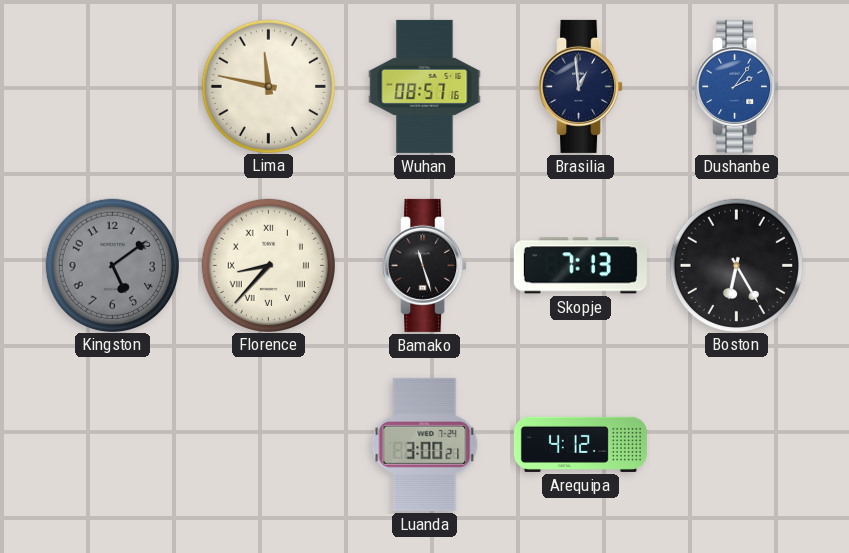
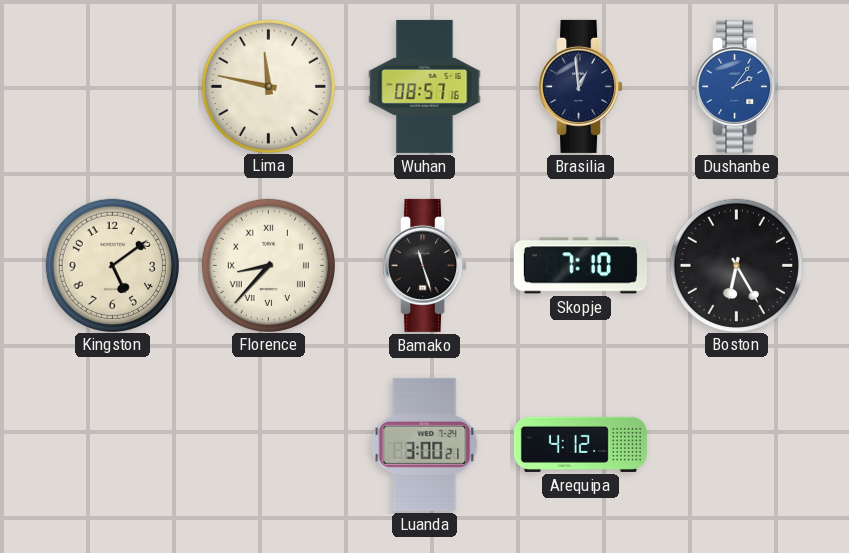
Kingston dial: grey -> cream
Skopje: 7:13 -> 7:10
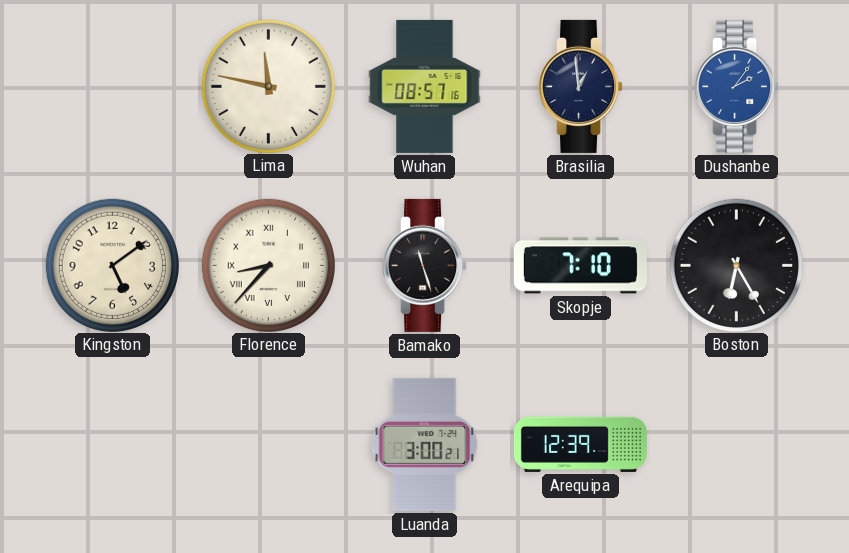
Arequipa: 4:12 -> 12:39
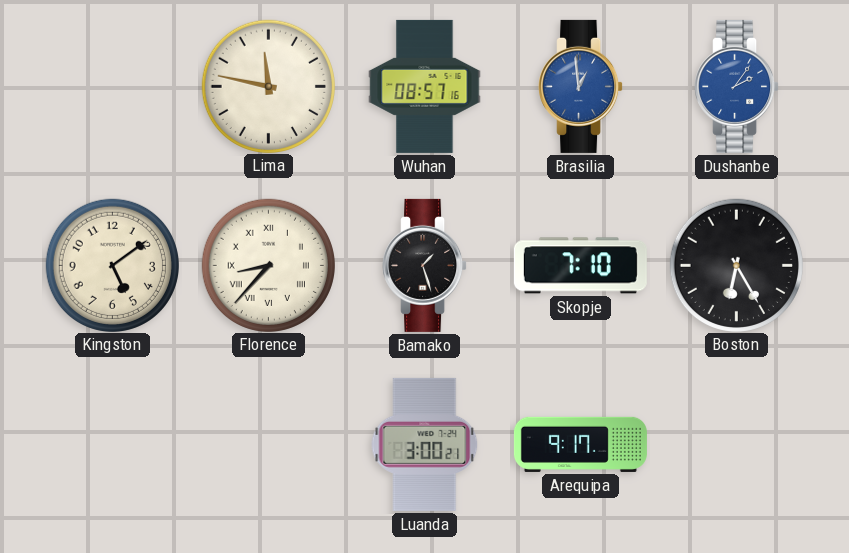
Brasilia dial: navy -> blue
Bamako: 11:27 -> 1:27
Arequipa: 12:39 -> 9:17
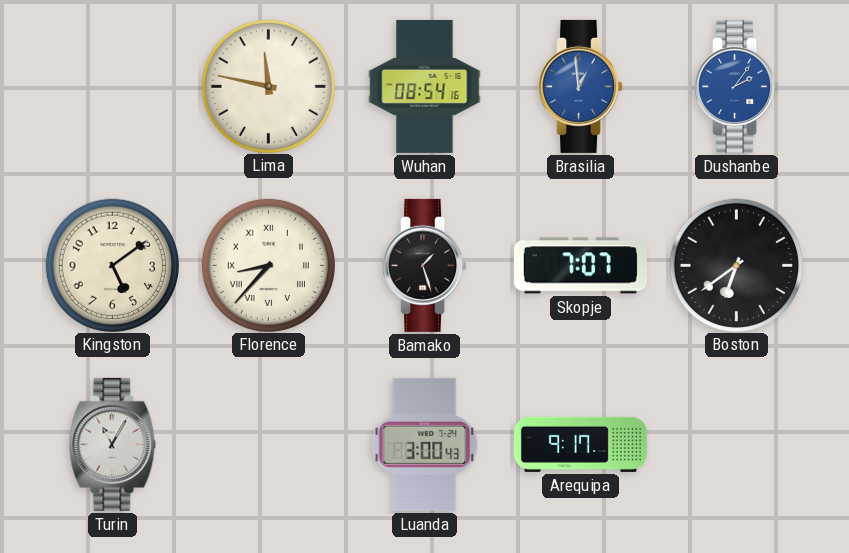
Wuhan: 08:57 -> 08:54
Skopje: 7:10 -> 7:07
Boston: 6:25 -> 6:39
Turin: none -> 11:05
Luanda: 3:00:21 -> 3:00:43
